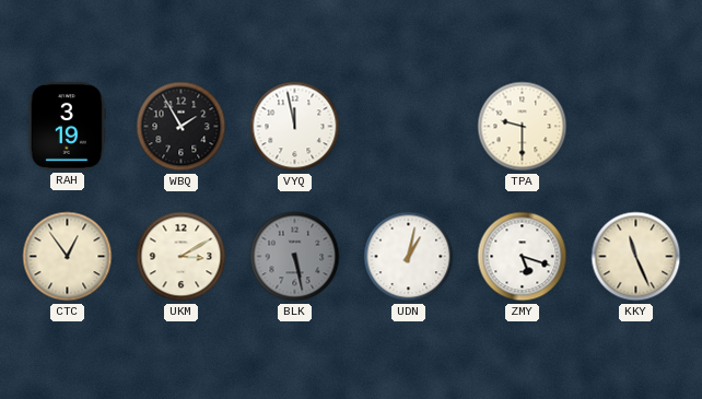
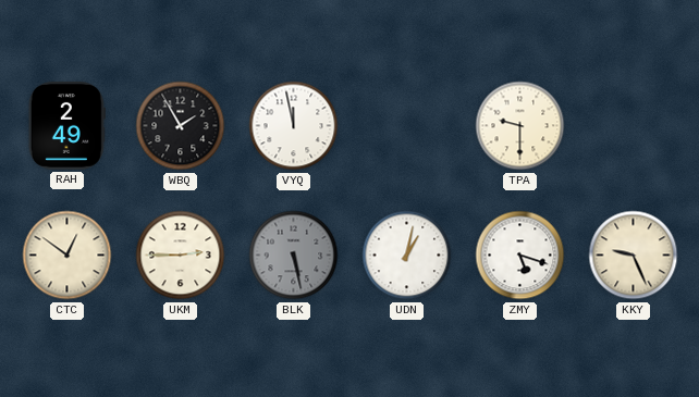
RAH: 3:19 -> 2:49
CTC: 12:54 -> 12:51
UKM: 3:10 -> 2:45
KKY: 11:26 -> 9:26
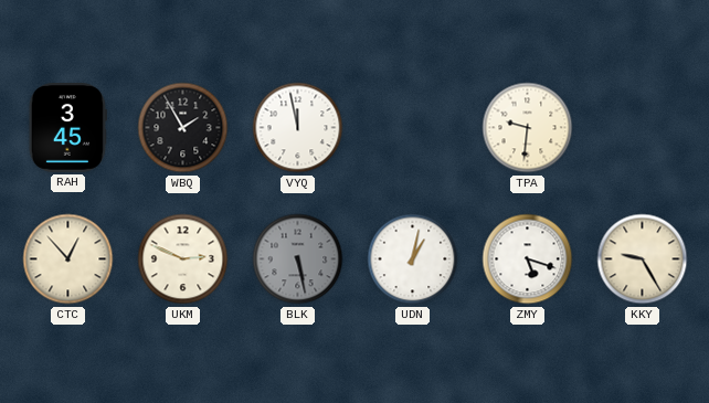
RAH: 2:49 -> 3:45
TPA: 9:30 -> 9:31
CTC: 12:51 -> 12:53
UKM: 2:45 -> 2:49
KKY: 9:26 -> 9:25
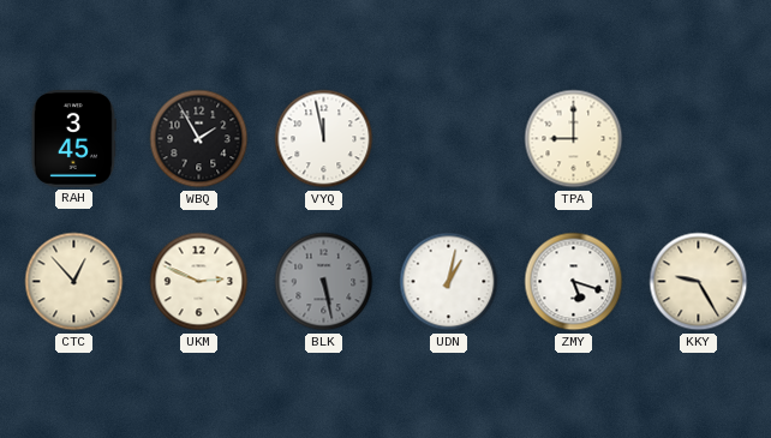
TPA: 9:31 -> 9:00
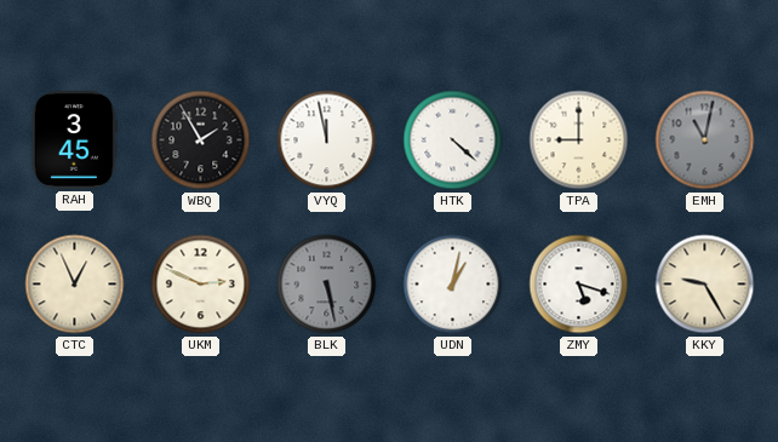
HTK: none -> 4:22
EMH: none -> 11:02
CTC: 12:53 -> 12:56
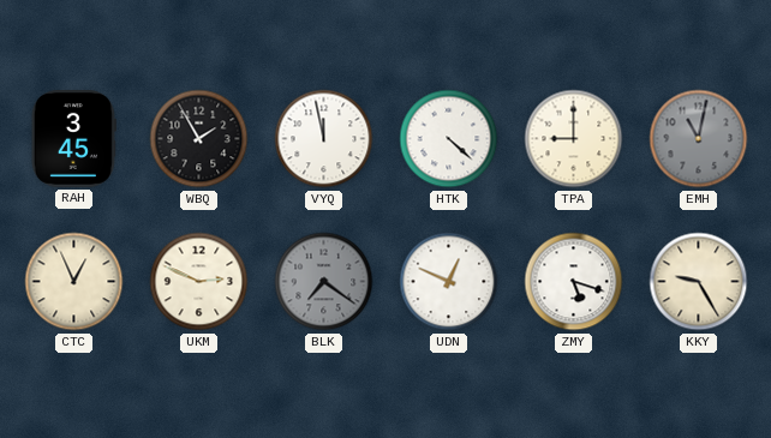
BLK: 5:28 -> 7:21
UDN: 1:02 -> 12:49
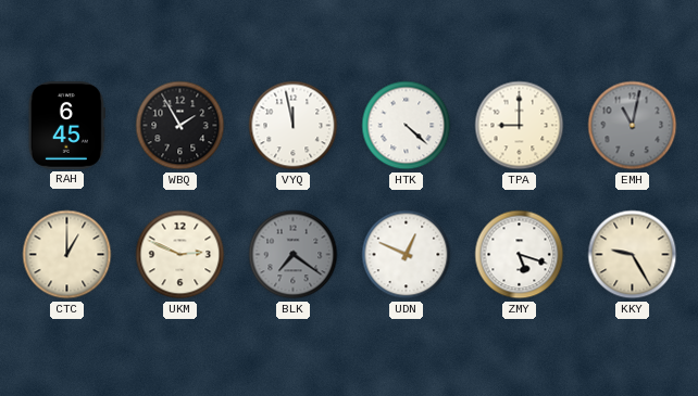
RAH: 3:45 -> 6:45
CTC: 12:56 -> 1:00
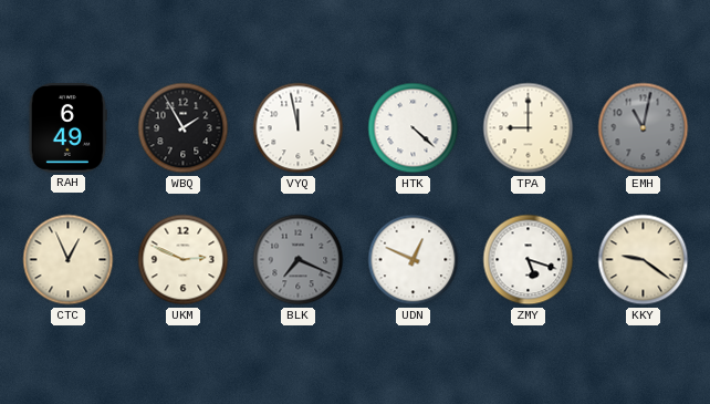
RAH: 6:45 -> 6:49
CTC: 1:00 -> 12:56
BLK: 7:21 -> 7:19
KKY: 9:25 -> 9:21
